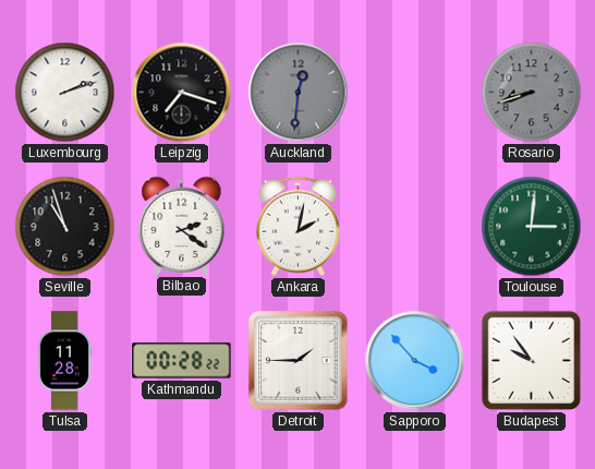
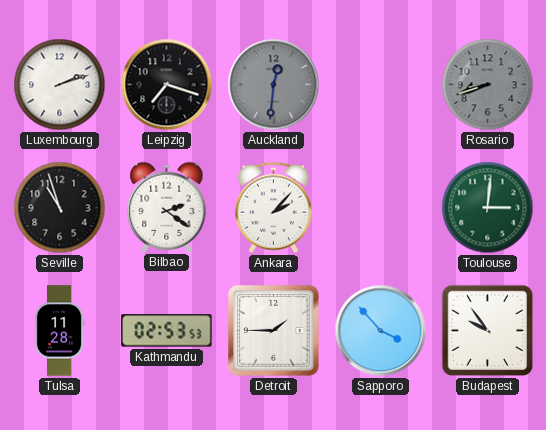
Ankara: 2:02 -> 2:07
Kathmandu: 00:28 -> 02:53
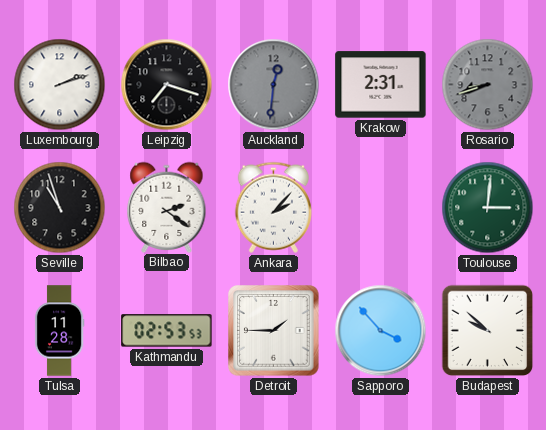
Krakow: none -> 2:31
Budapest: 9:54 -> 9:52
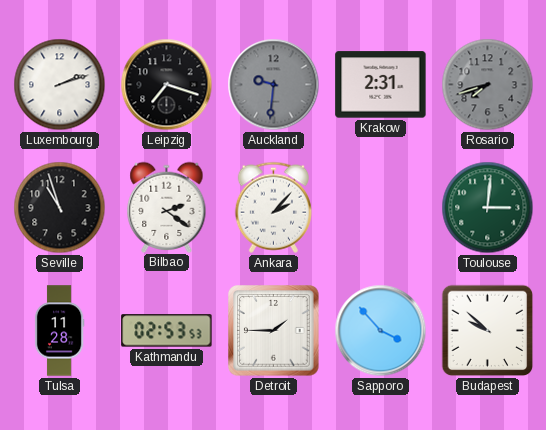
Auckland: 12:31 -> 9:31
Rosario: 8:42 -> 7:42
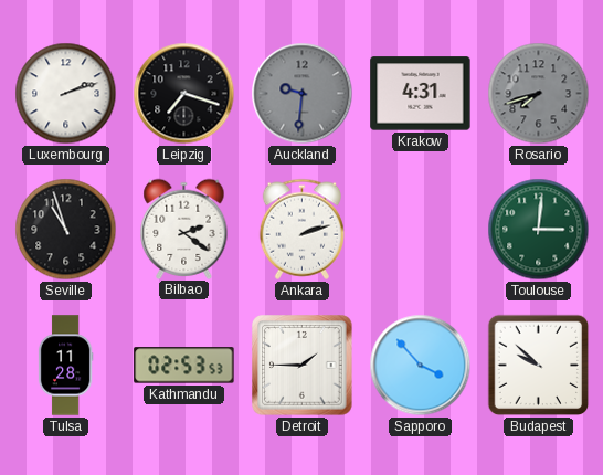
Krakow: 2:31 -> 4:31
Ankara: 2:07 -> 2:12
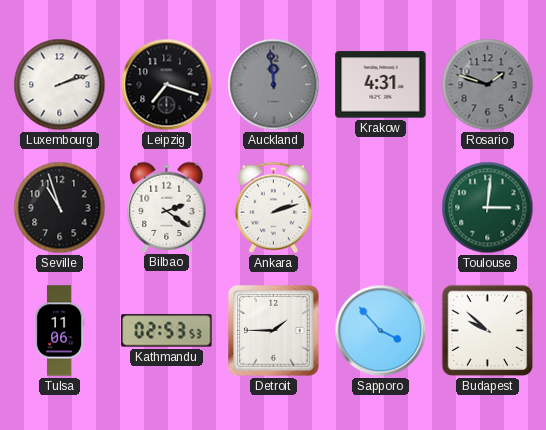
Auckland: 9:31 -> 11:59
Rosario: 7:42 -> 1:48
Tulsa: 11:28 -> 11:06
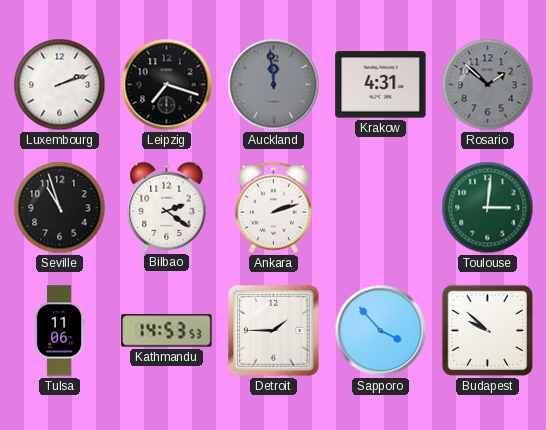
Rosario: 1:48 -> 1:52
Kathmandu: 02:53 -> 14:53
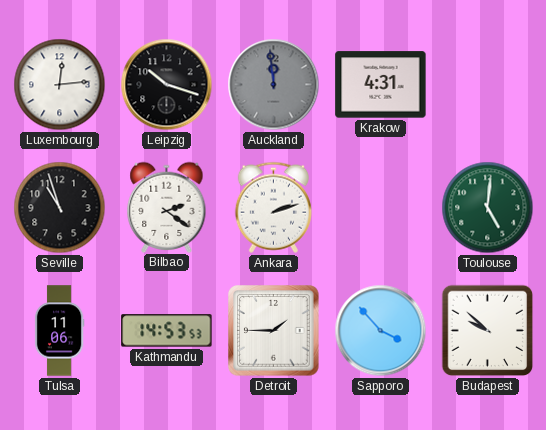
Luxembourg: 2:12 -> 12:14
Leipzig: 7:18 -> 10:18
Rosario: 1:52 -> none
Toulouse: 3:01 -> 5:01
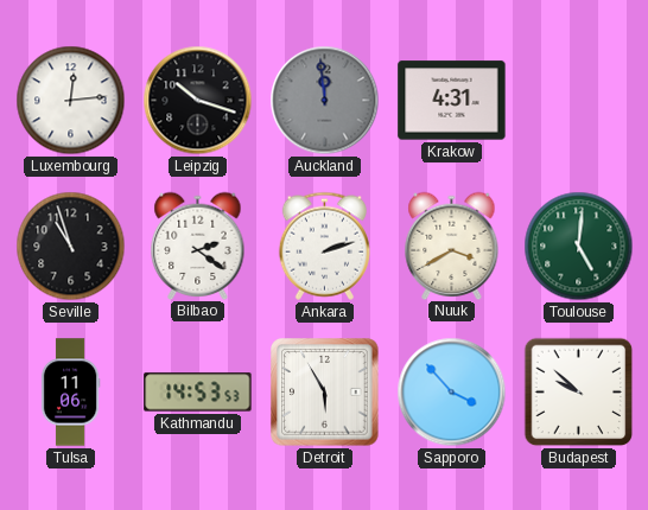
Nuuk: none -> 3:40
Detroit: 1:45 -> 5:55
